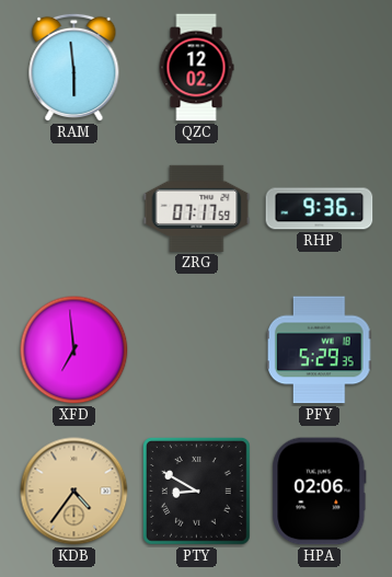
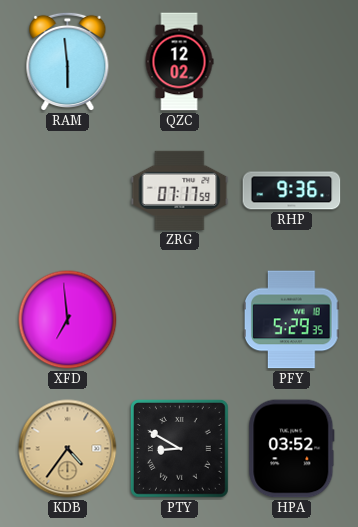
HPA: 02:06 -> 03:52
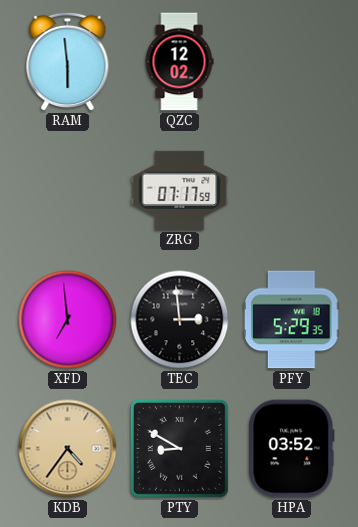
RHP: 9:36 -> none
TEC: none -> 2:59
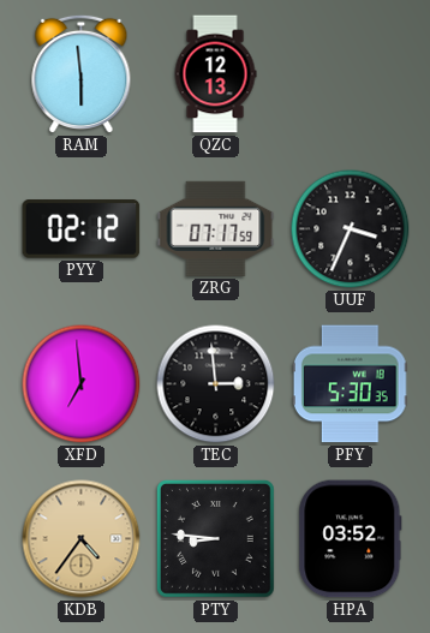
QZC: 12:02 -> 12:13
PYY: none -> 02:12
UUF: none -> 3:34
PFY: 5:29 -> 5:30
PTY: 8:50 -> 8:46
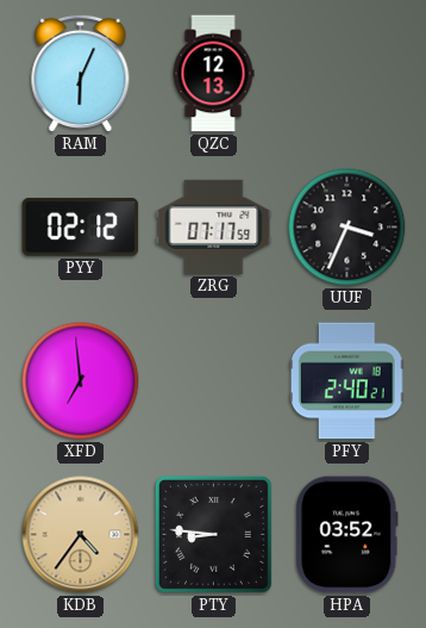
RAM: 5:59 -> 6:04
TEC: 2:59 -> none
PFY: 5:30 -> 2:40
